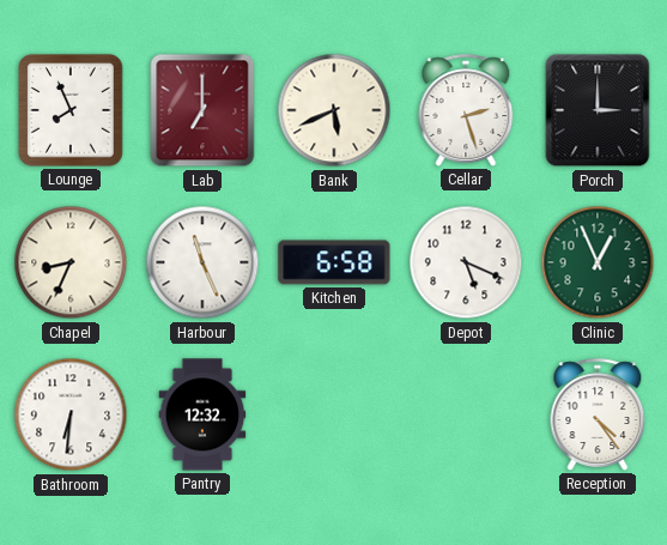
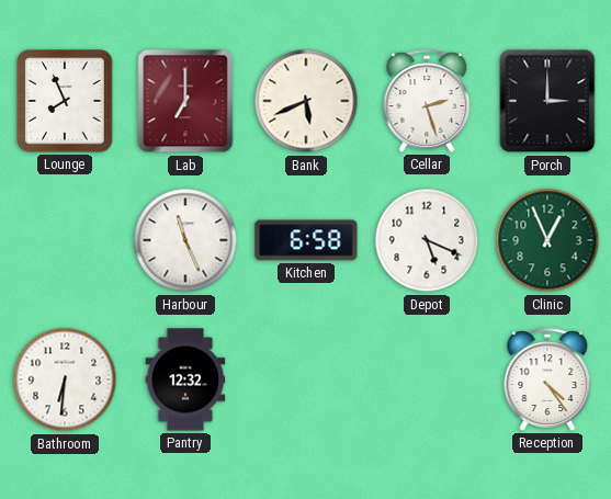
Chapel: 8:34 -> none
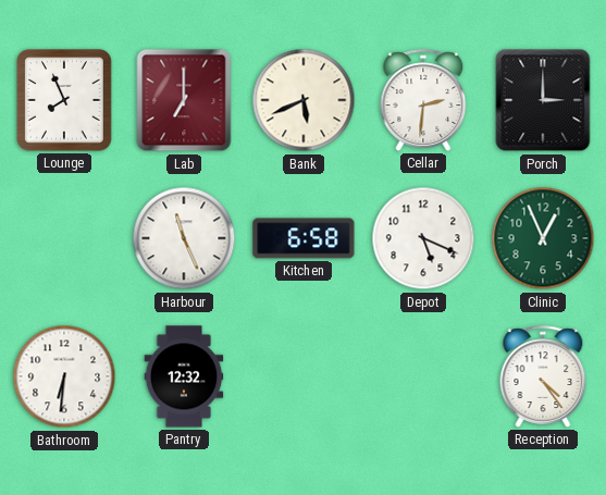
Cellar: 2:27 -> 2:31
